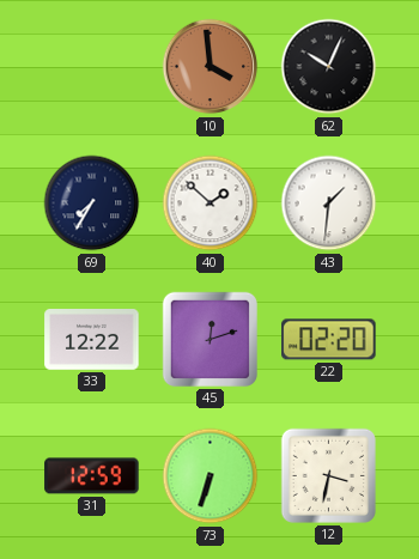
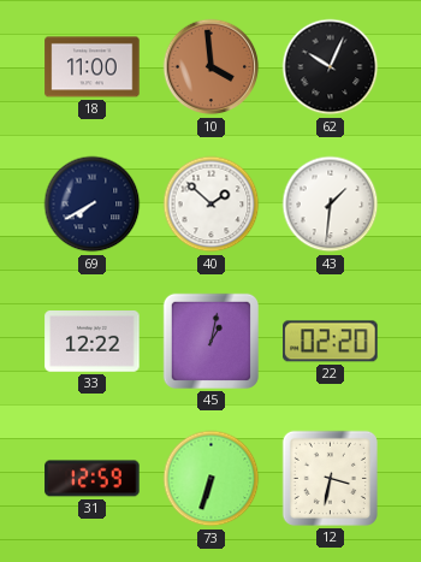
18: none -> 11:00
69: 7:35 -> 7:40
45: 12:12 -> 1:02
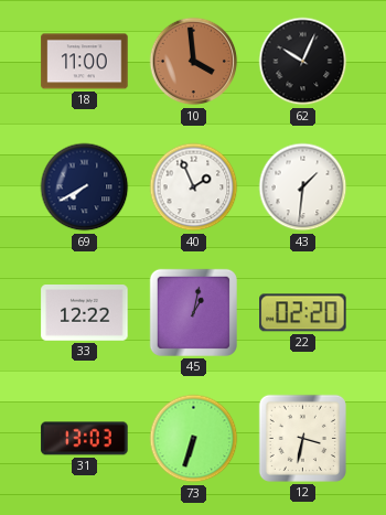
40: 1:52 -> 1:56
31: 12:59 -> 13:03
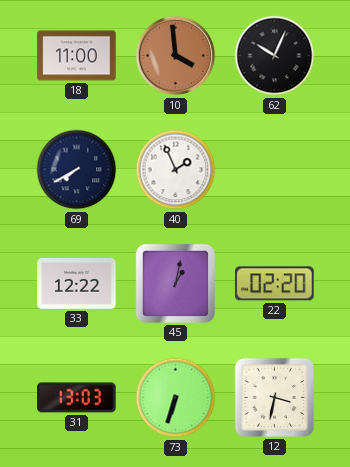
43: 1:31 -> none
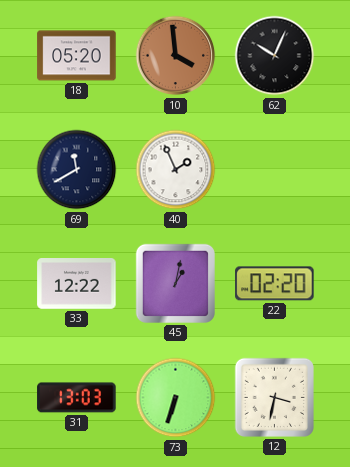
18: 11:00 -> 05:20
69: 7:40 -> 11:40
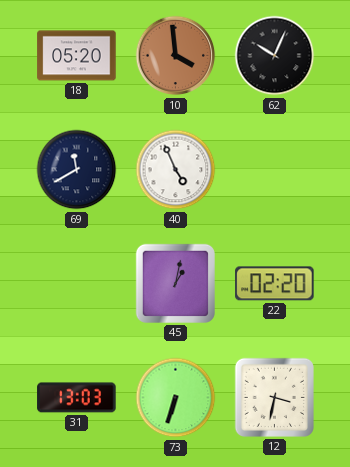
40: 1:56 -> 4:56
33: 12:22 -> none
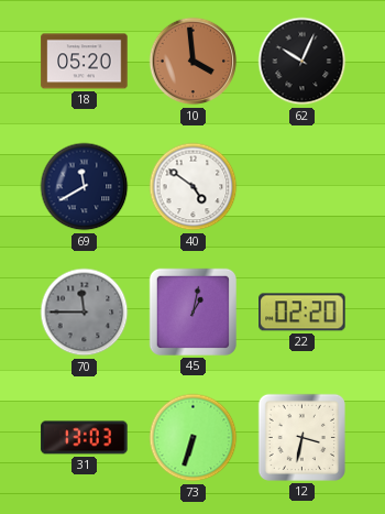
40: 4:56 -> 4:51
70: none -> 11:45
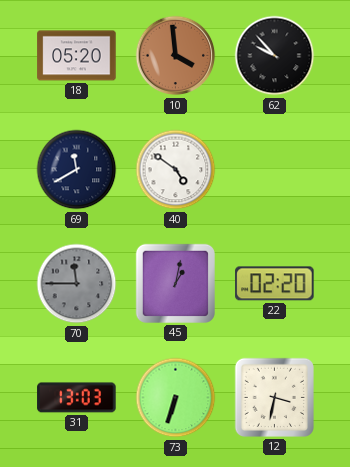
62: 10:04 -> 9:53
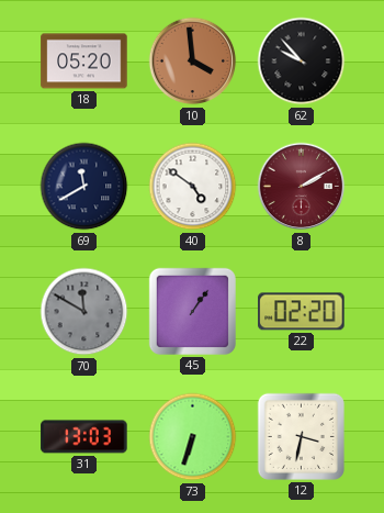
8: none -> 2:10
70: 11:45 -> 11:50
45: 1:02 -> 1:06
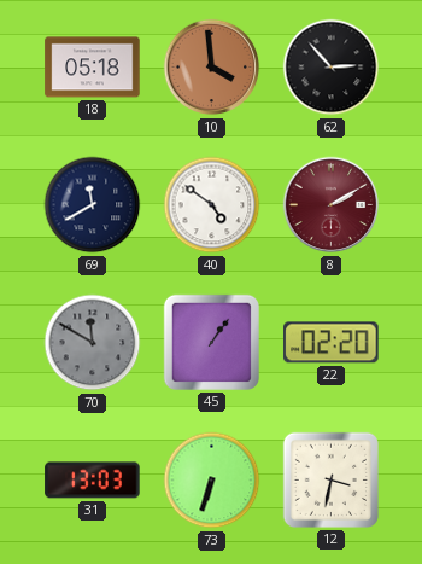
18: 05:20 -> 05:18
62: 9:53 -> 2:53
